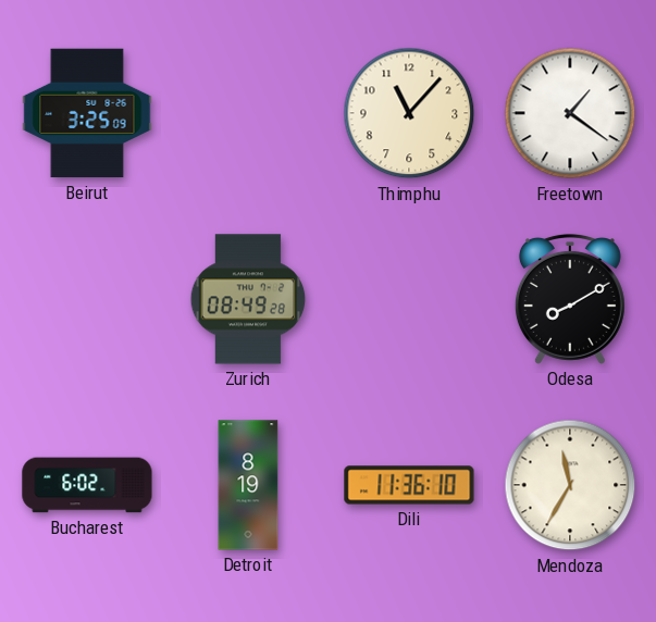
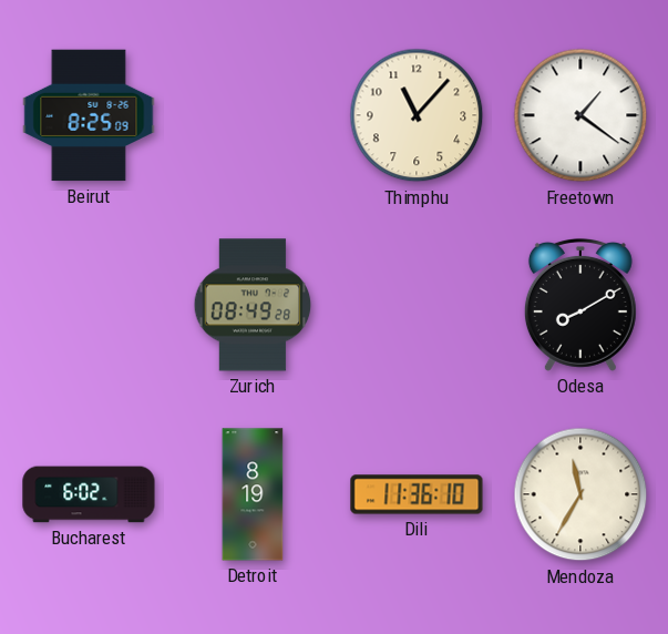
Beirut: 3:25 -> 8:25
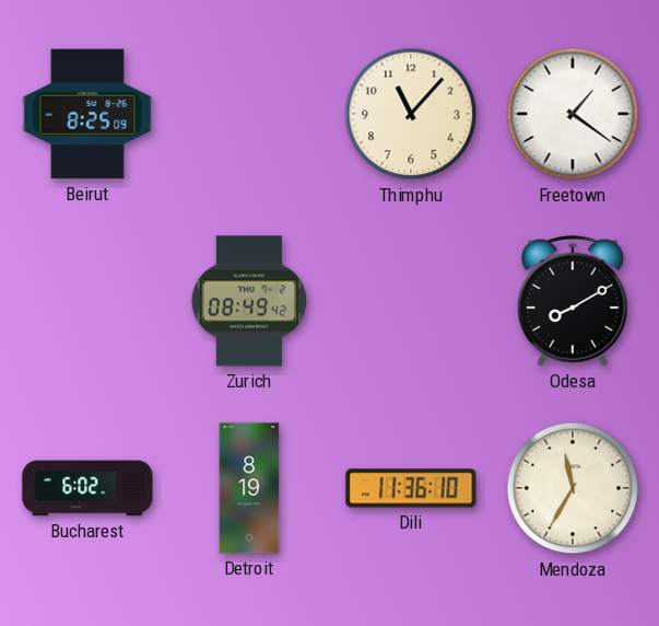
Zurich: 08:49:28 -> 08:49:42
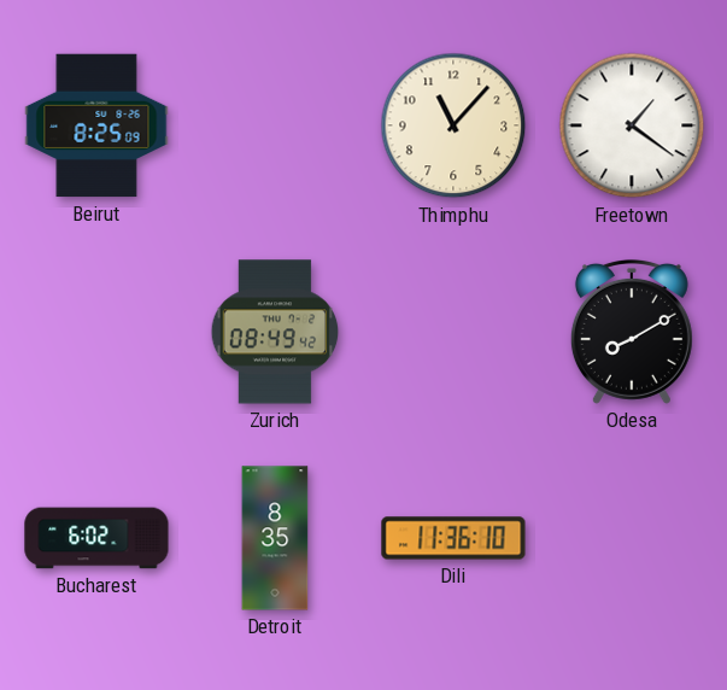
Detroit: 8:19 -> 8:35
Mendoza: 11:35 -> none
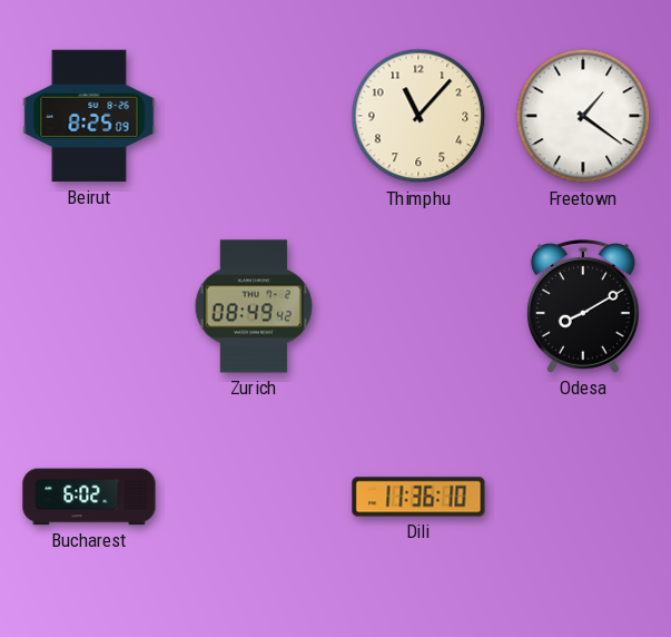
Detroit: 8:35 -> none
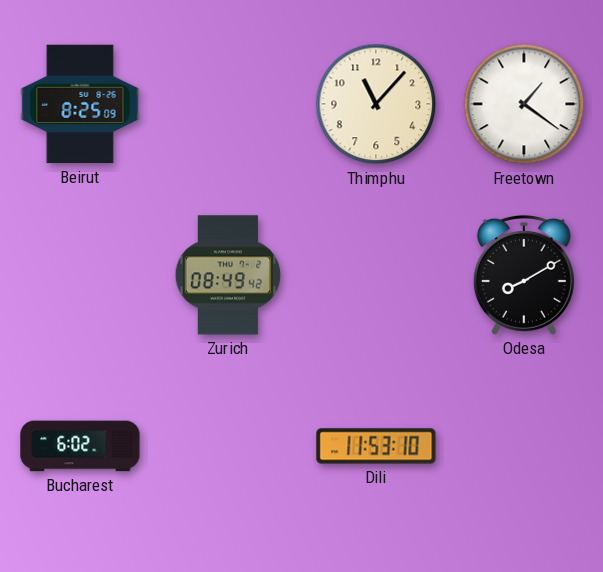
Dili: 11:36 -> 11:53
